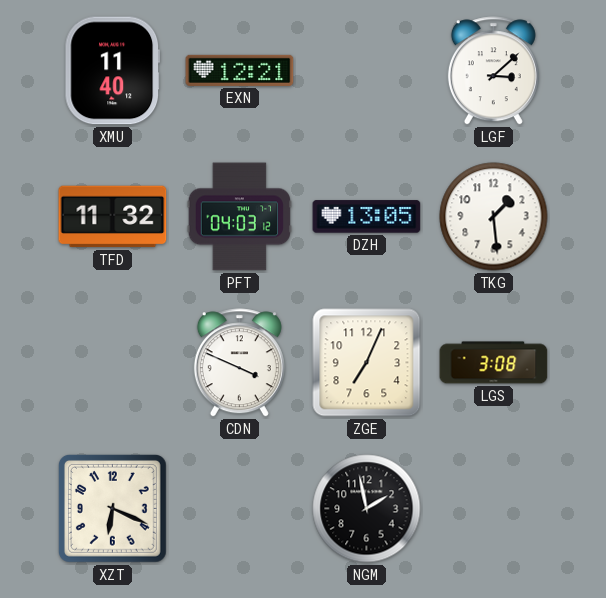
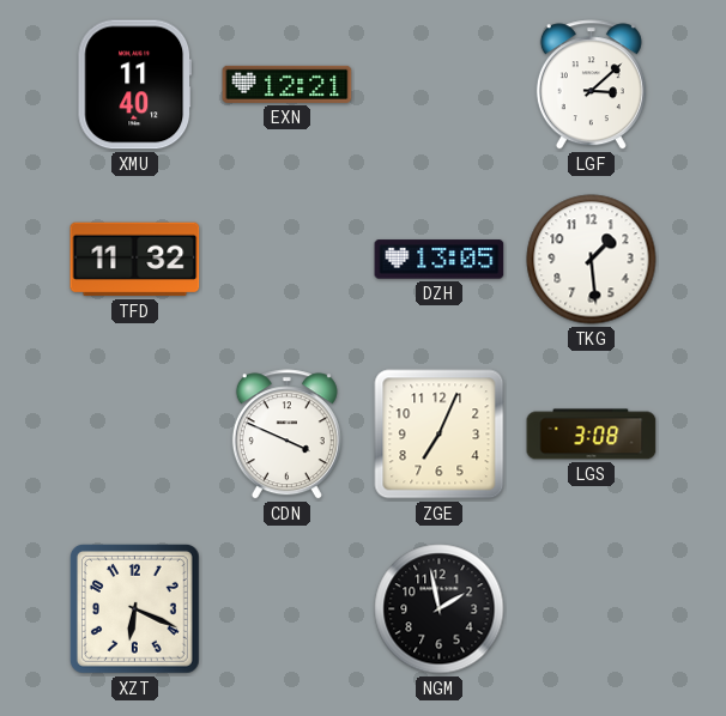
PFT: 04:03 -> none
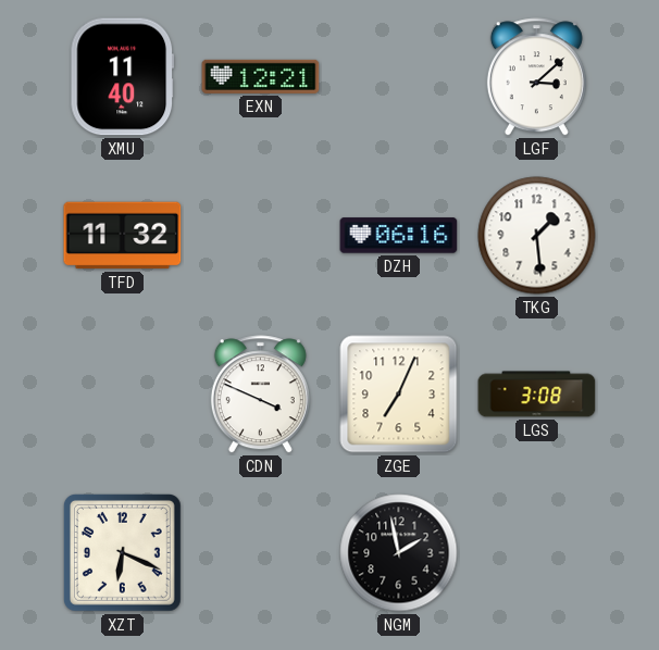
DZH: 13:05 -> 06:16
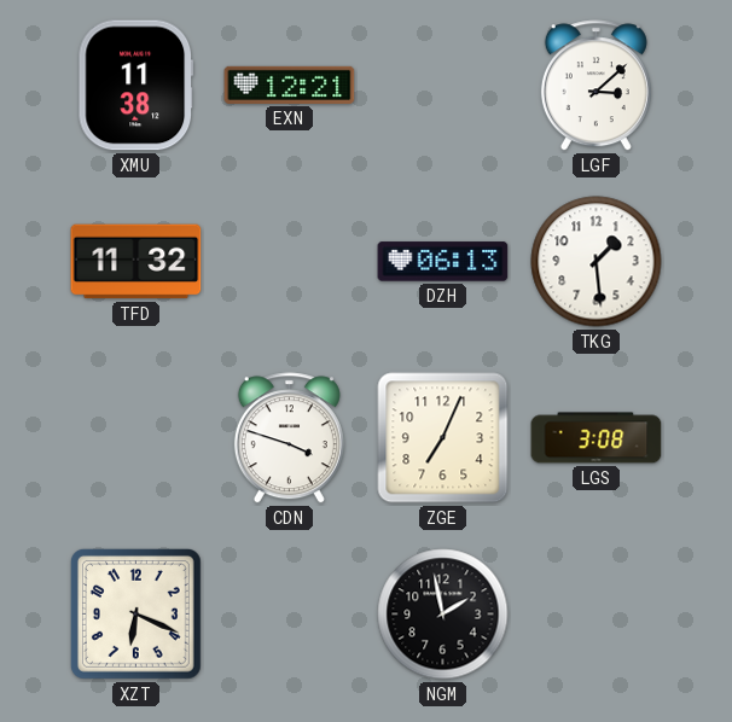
XMU: 11:40 -> 11:38
DZH: 06:16 -> 06:13
CDN: 3:49 -> 3:48
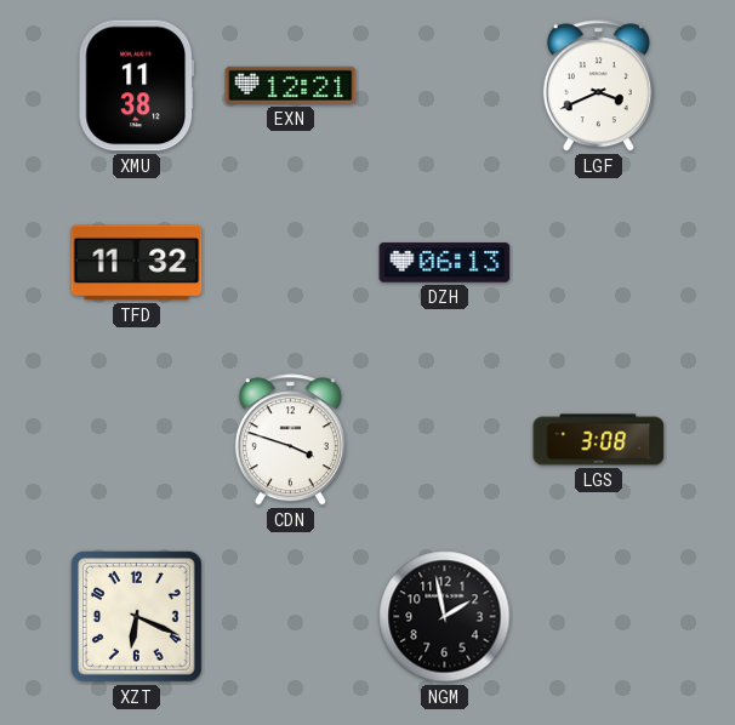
LGF: 3:08 -> 3:41
TKG: 1:29 -> none
ZGE: 7:04 -> none
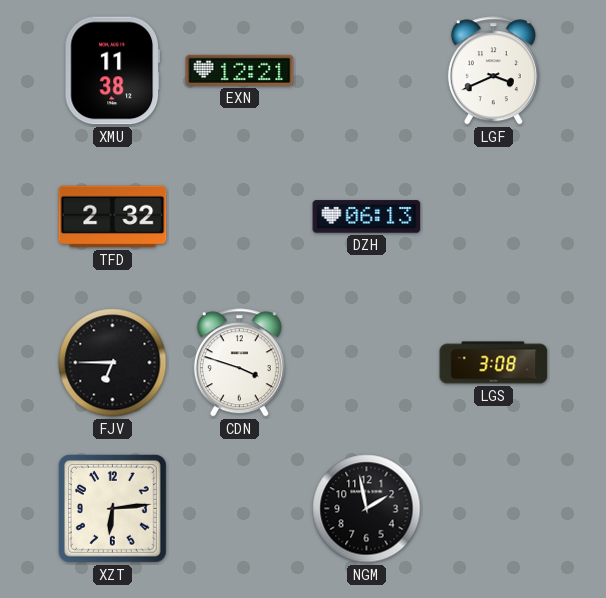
TFD: 11:32 -> 2:32
FJV: none -> 6:45
XZT: 6:19 -> 6:14
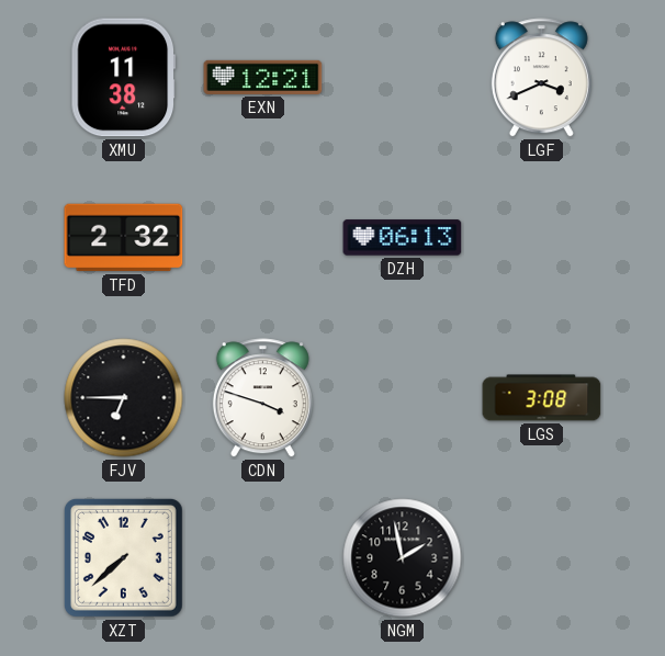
XZT: 6:14 -> 7:38
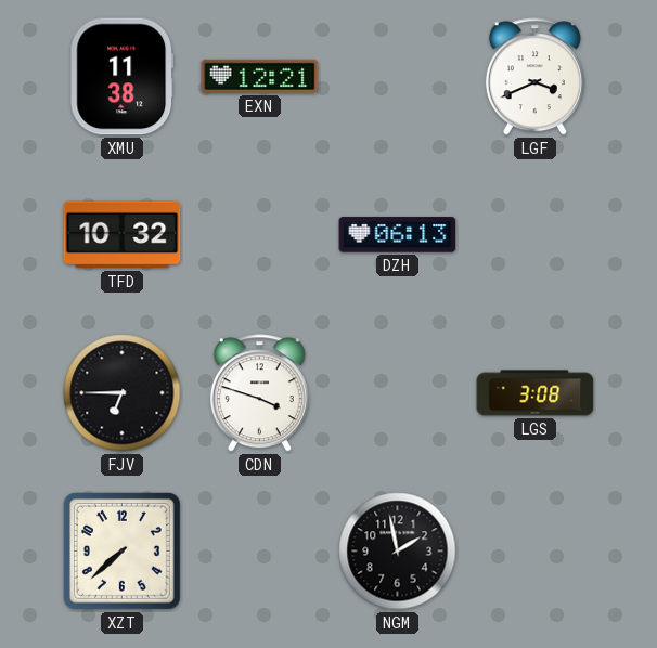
TFD: 2:32 -> 10:32
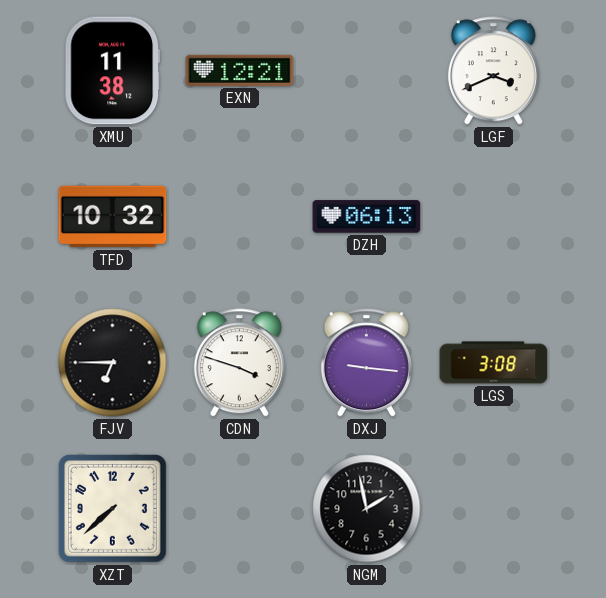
DXJ: none -> 9:16
